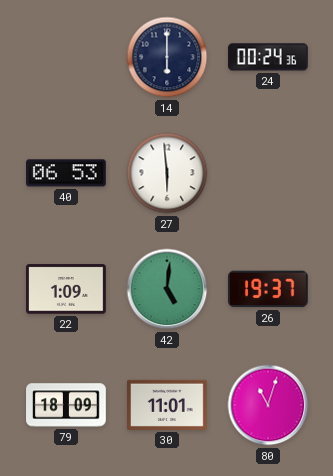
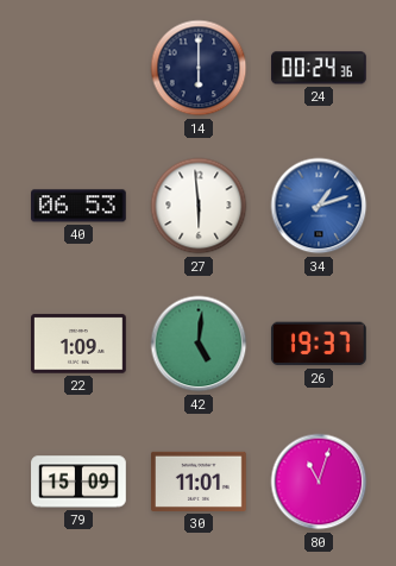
34: none -> 1:12
79: 18:09 -> 15:09
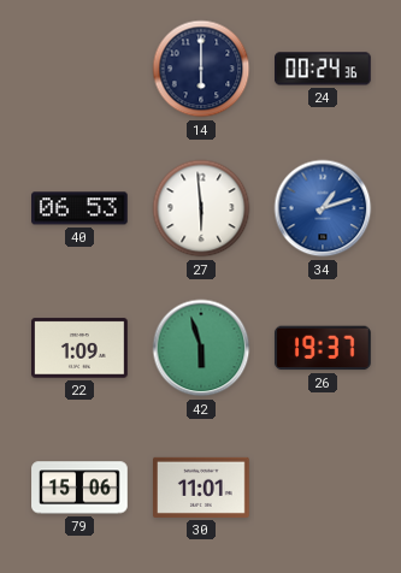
42: 5:01 -> 5:57
79: 15:09 -> 15:06
80: 11:03 -> none
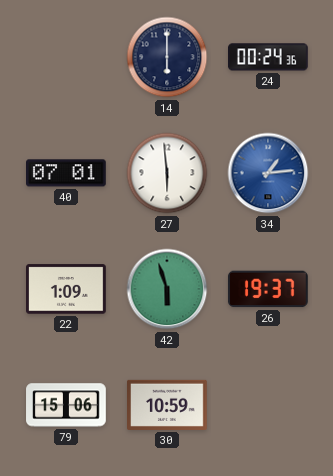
40: 06:53 -> 07:01
34: 1:12 -> 1:14
30: 11:01 -> 10:59
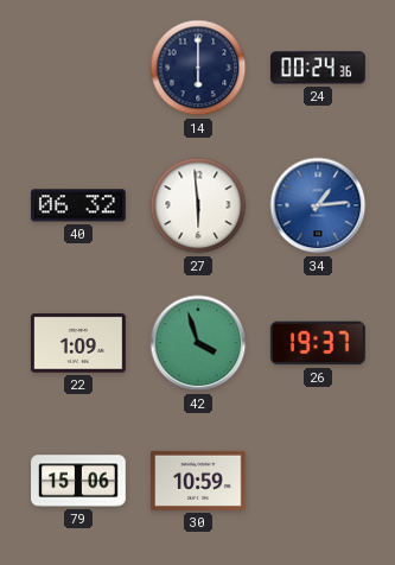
40: 07:01 -> 06:32
42: 5:57 -> 3:57
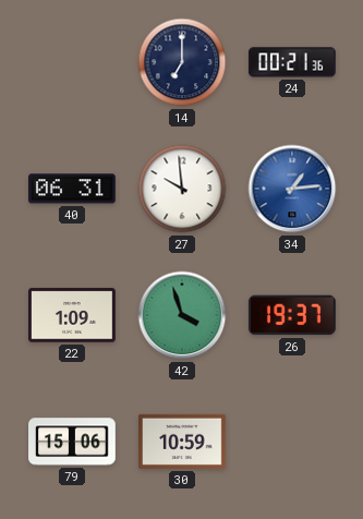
14: 6:00 -> 7:00
24: 00:24 -> 00:21
40: 06:32 -> 06:31
27: 5:59 -> 9:59
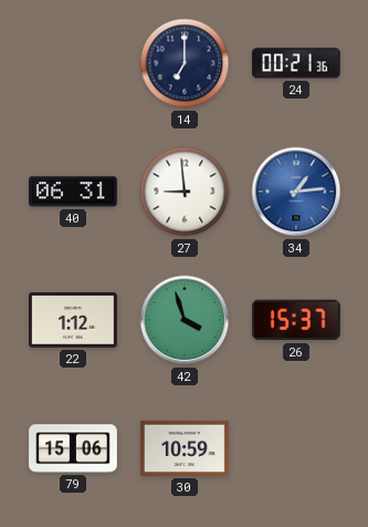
27: 9:59 -> 8:59
22: 1:09 -> 1:12
26: 19:37 -> 15:37
